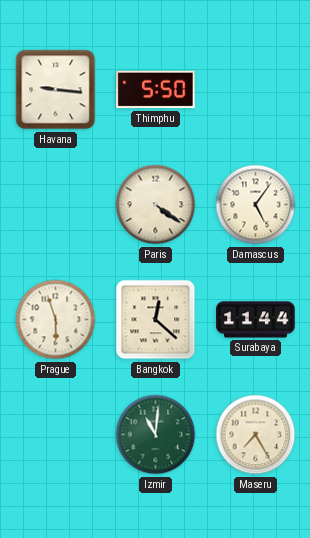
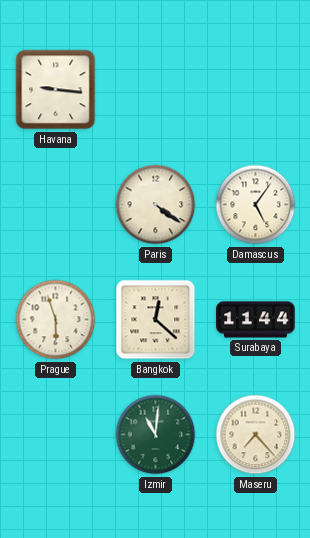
Thimphu: 5:50 -> none
Maseru: 7:25 -> 7:23
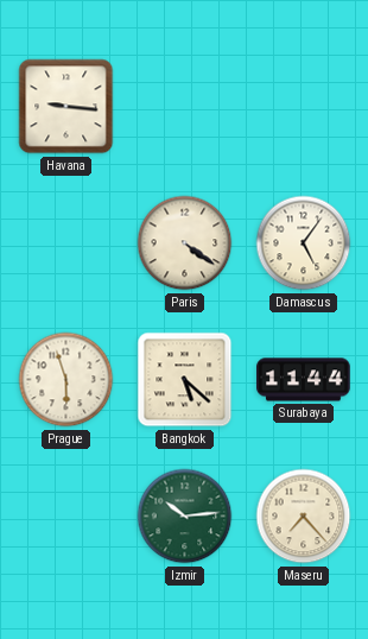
Bangkok: 12:22 -> 5:22
Izmir: 11:01 -> 10:14
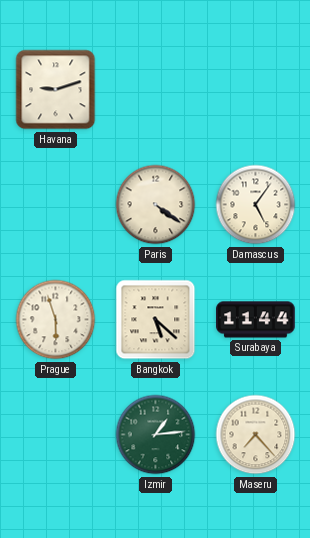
Havana: 9:16 -> 9:12
Izmir: 10:14 -> 1:14
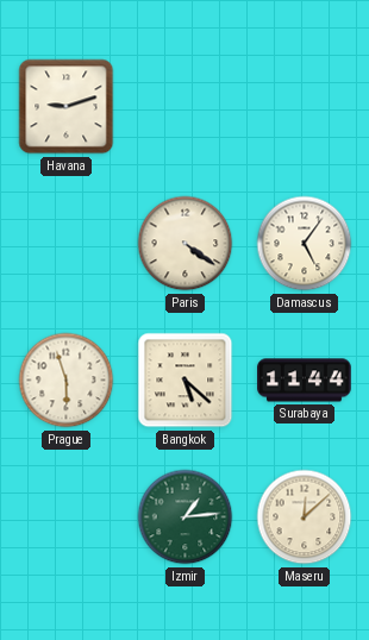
Maseru: 7:23 -> 12:08
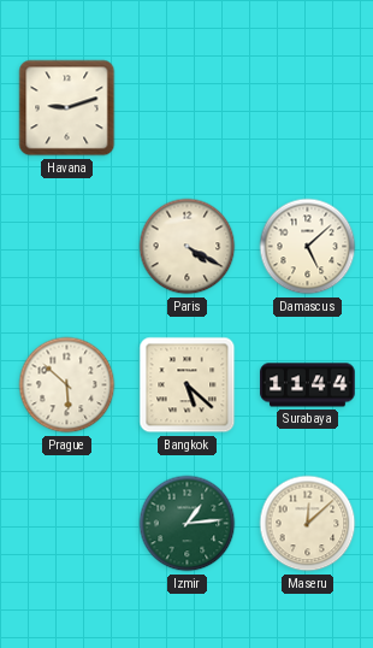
Paris: 4:21 -> 4:20
Damascus: 5:06 -> 5:08
Prague: 5:57 -> 5:52
